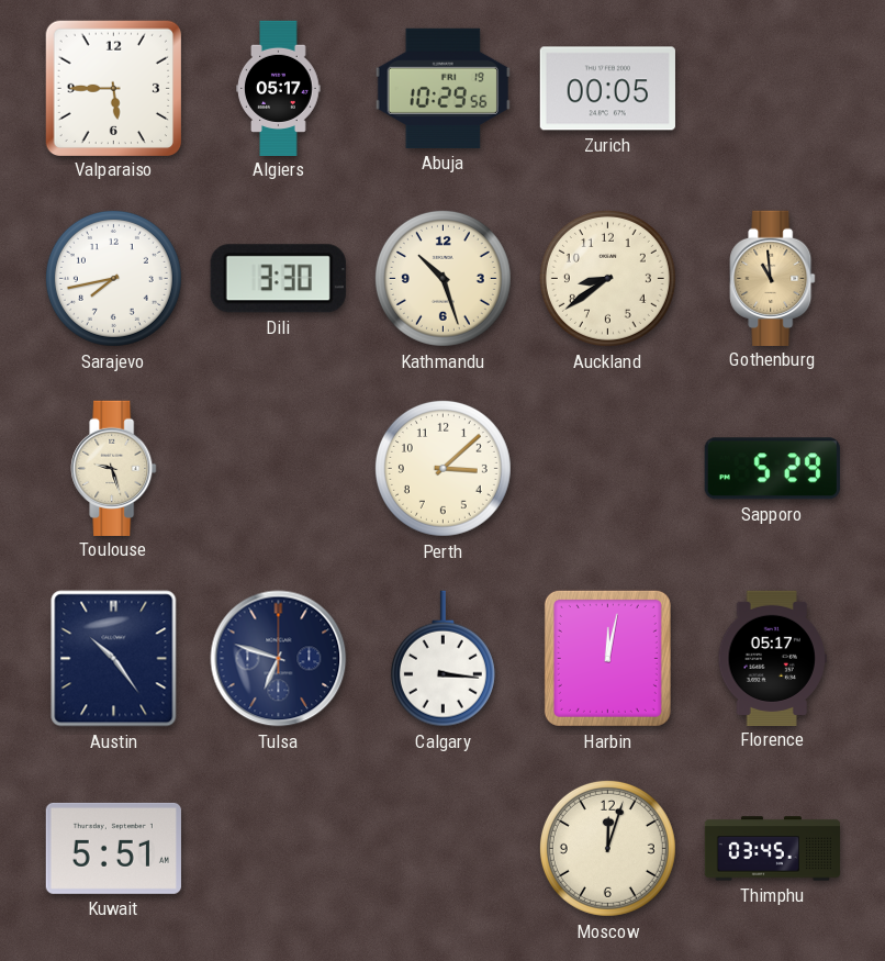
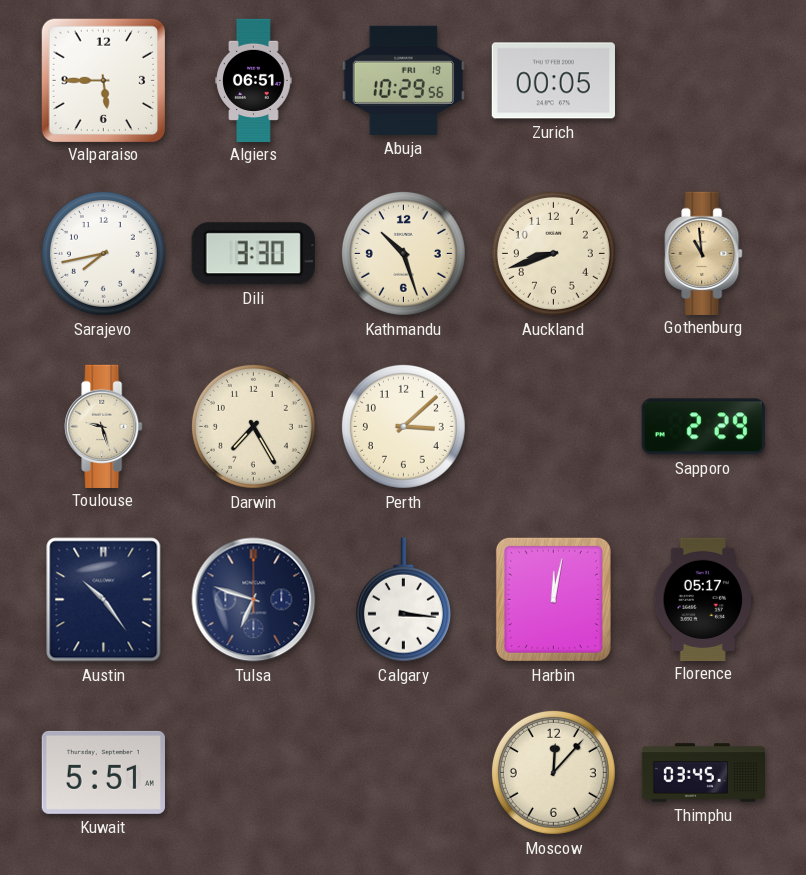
Algiers: 05:17 -> 06:51
Auckland: 8:39 -> 8:42
Darwin: none -> 7:25
Sapporo: 5:29 -> 2:29
Moscow: 12:03 -> 12:07
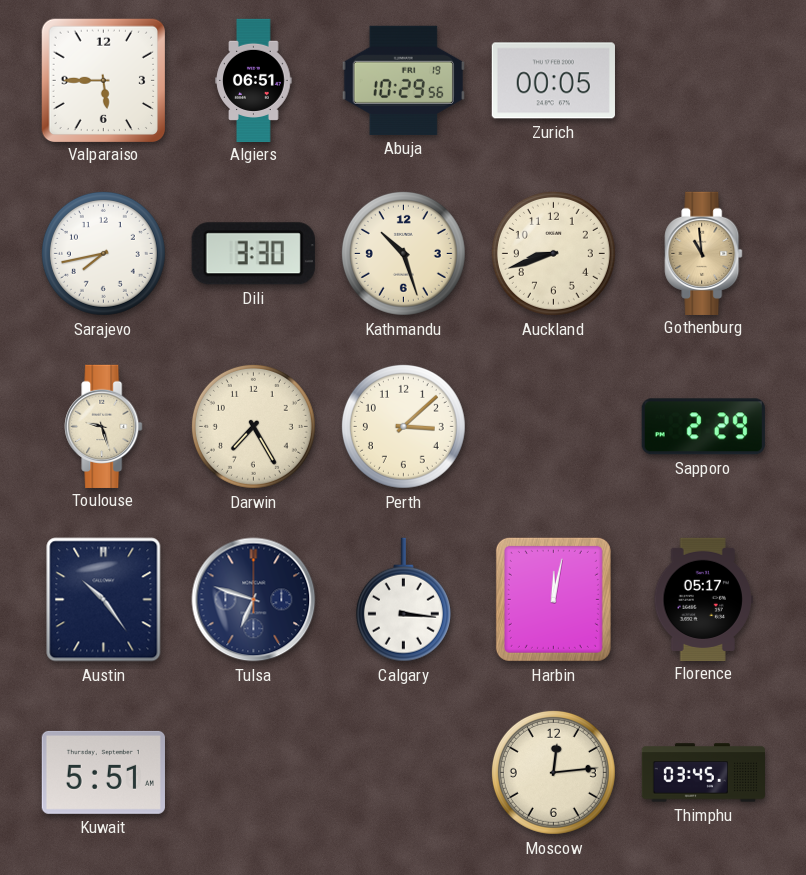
Moscow: 12:07 -> 12:14
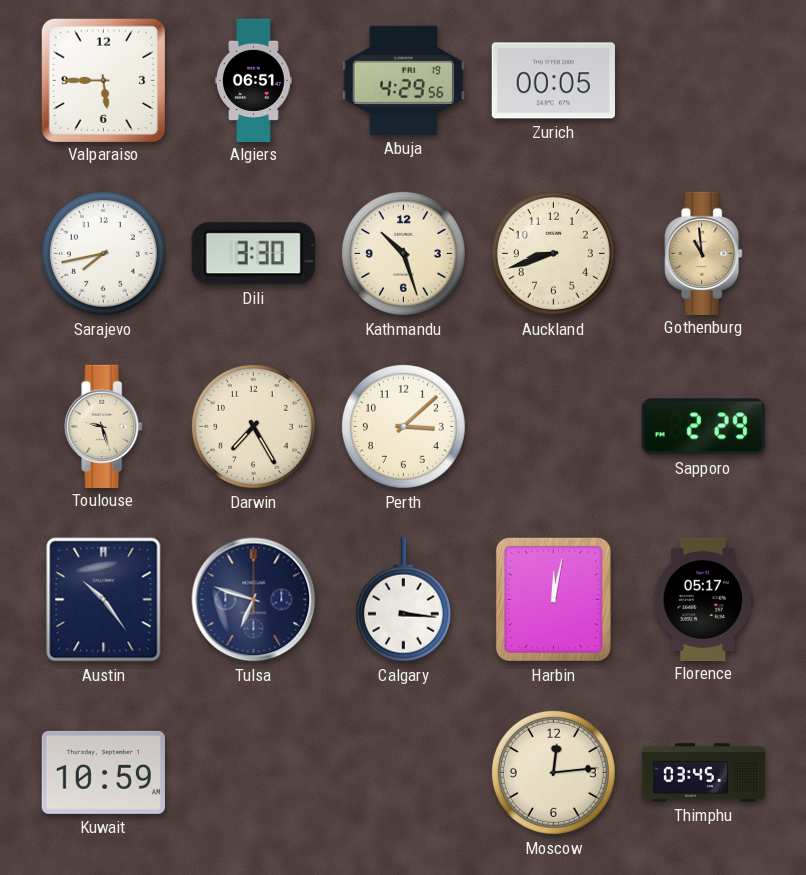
Abuja: 10:29 -> 4:29
Kuwait: 5:51 -> 10:59
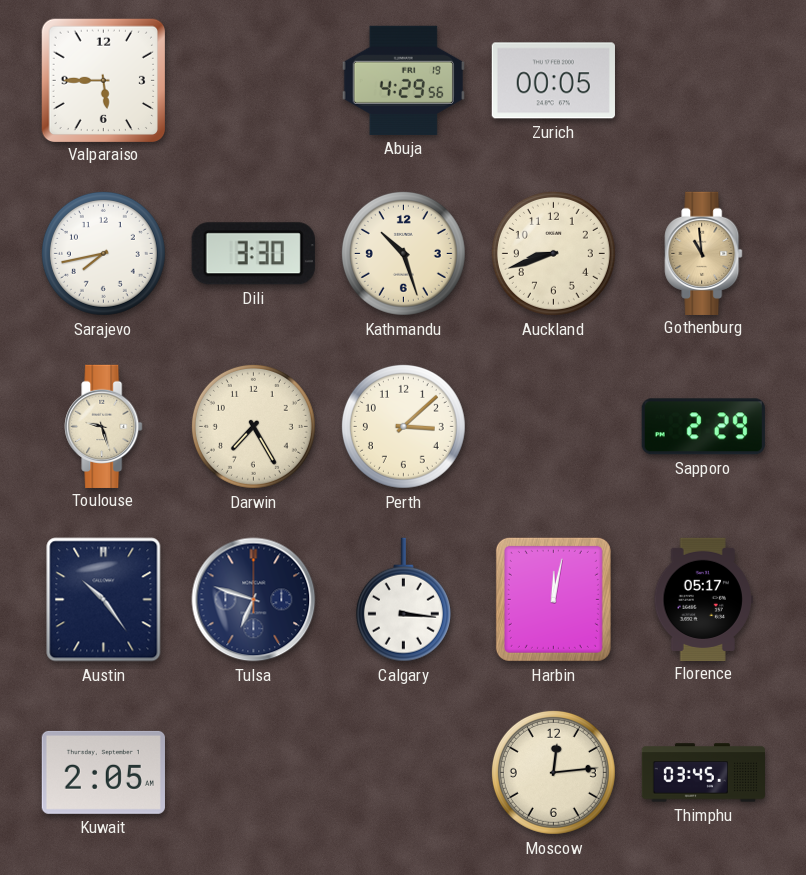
Algiers: 06:51 -> none
Kuwait: 10:59 -> 2:05
